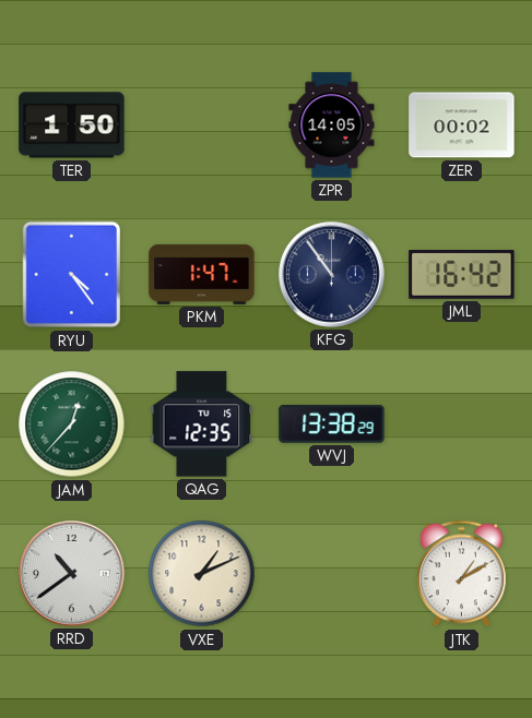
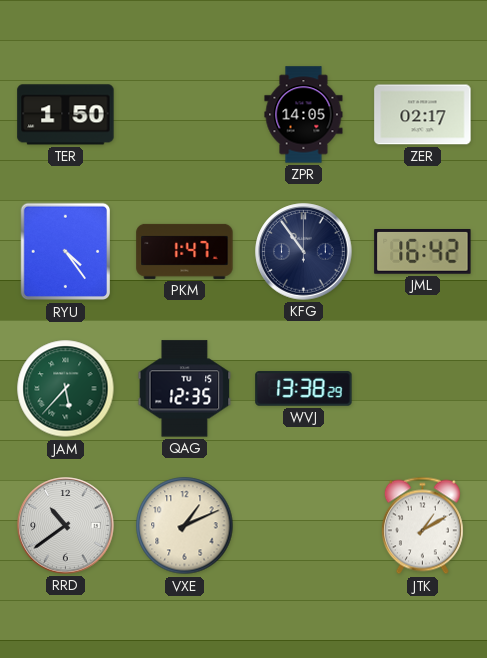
ZER: 00:02 -> 02:17
JAM: 12:37 -> 5:37
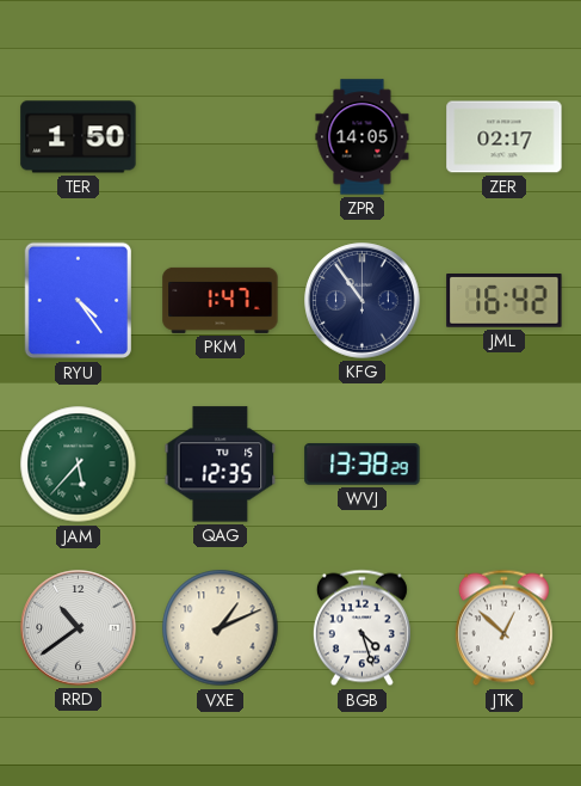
BGB: none -> 4:27
JTK: 1:10 -> 12:52
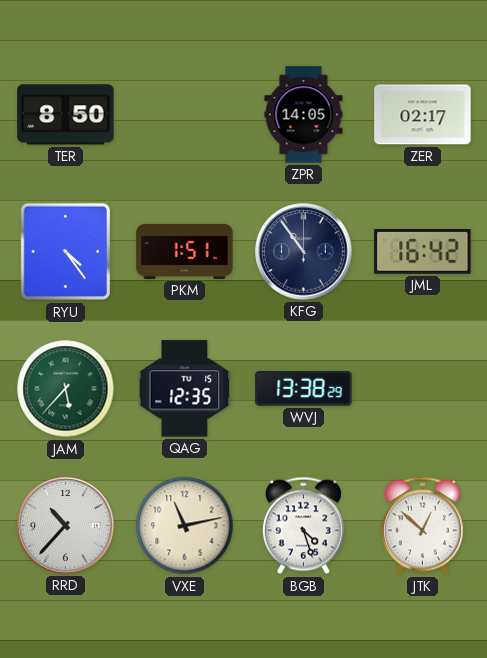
TER: 1:50 -> 8:50
PKM: 1:47 -> 1:51
RRD: 10:39 -> 10:37
VXE: 1:11 -> 11:13
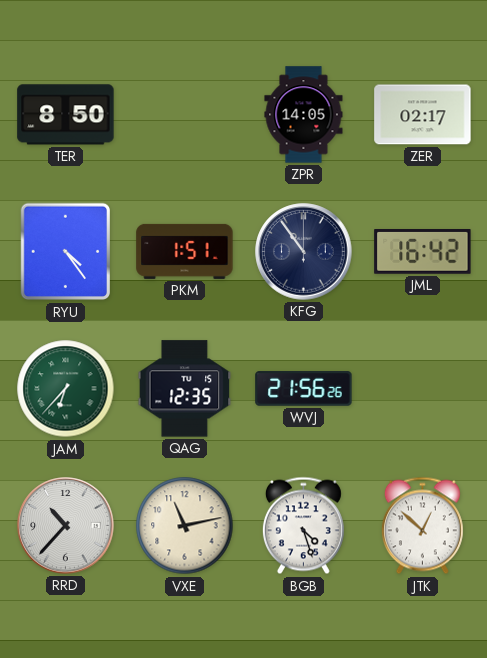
JAM: 5:37 -> 6:37
WVJ: 13:38 -> 21:56
